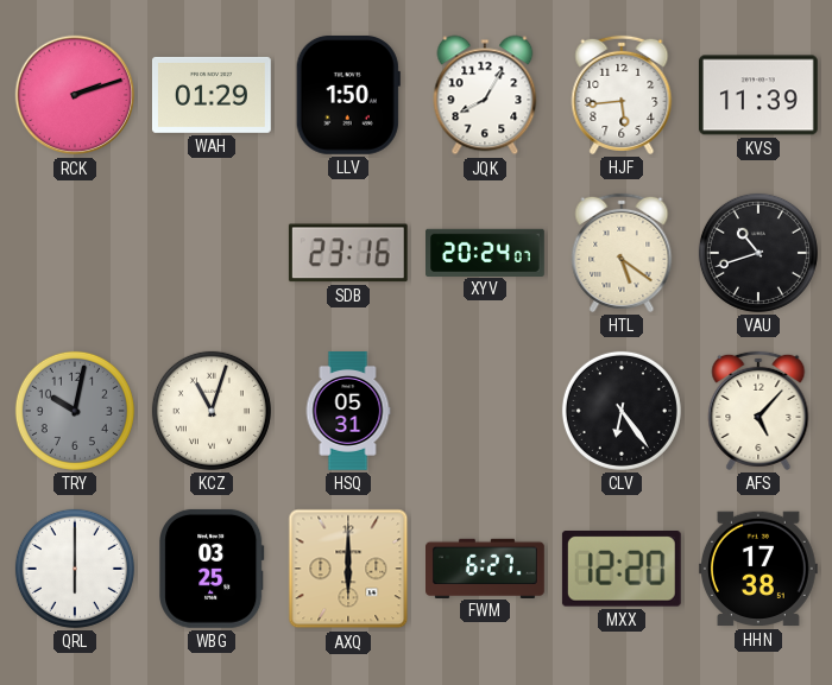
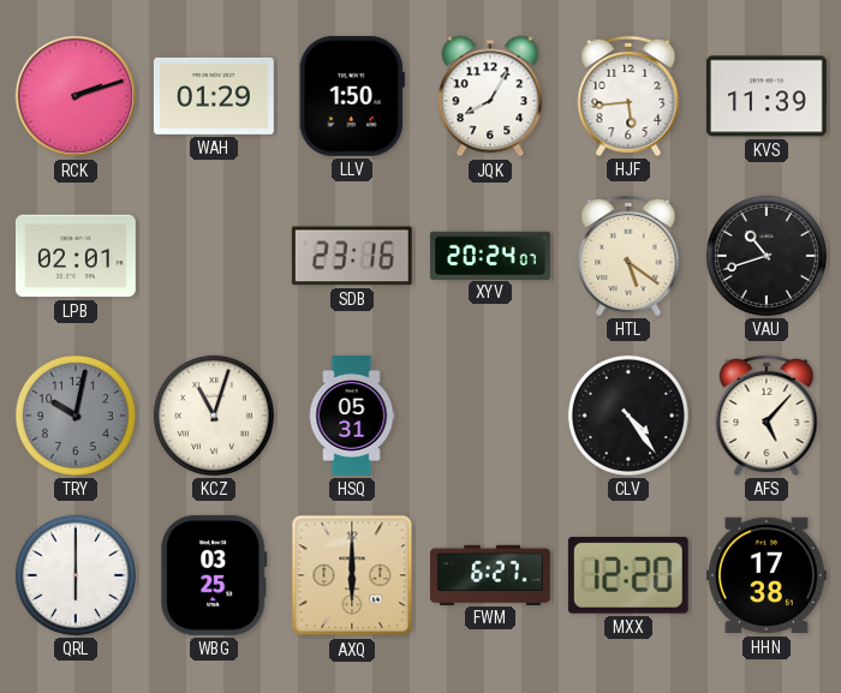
LPB: none -> 02:01
CLV: 6:24 -> 4:24
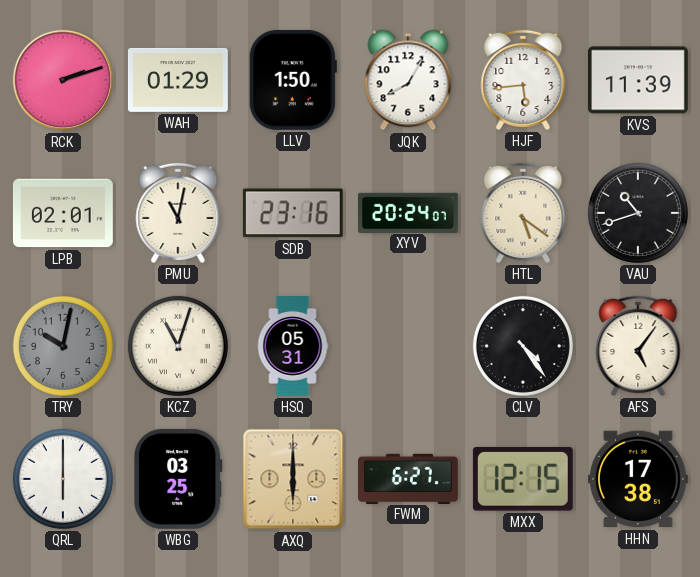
PMU: none -> 11:02
AFS: 5:07 -> 5:06
MXX: 12:20 -> 12:15
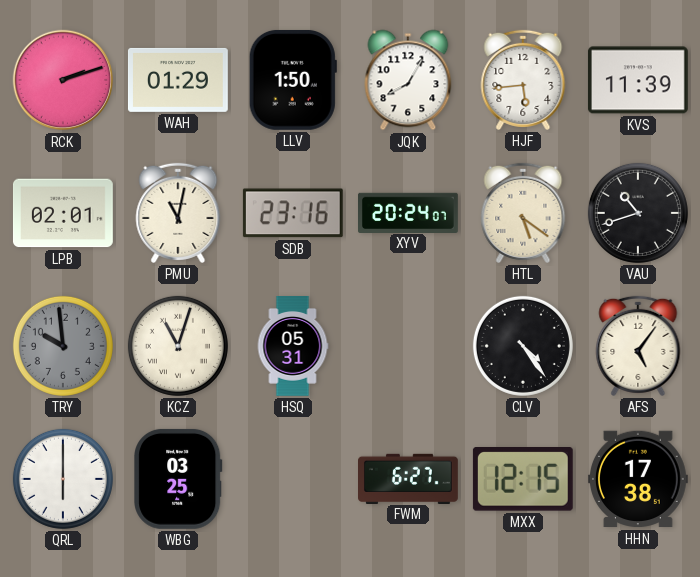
TRY: 10:02 -> 9:59
AXQ: 6:00 -> none
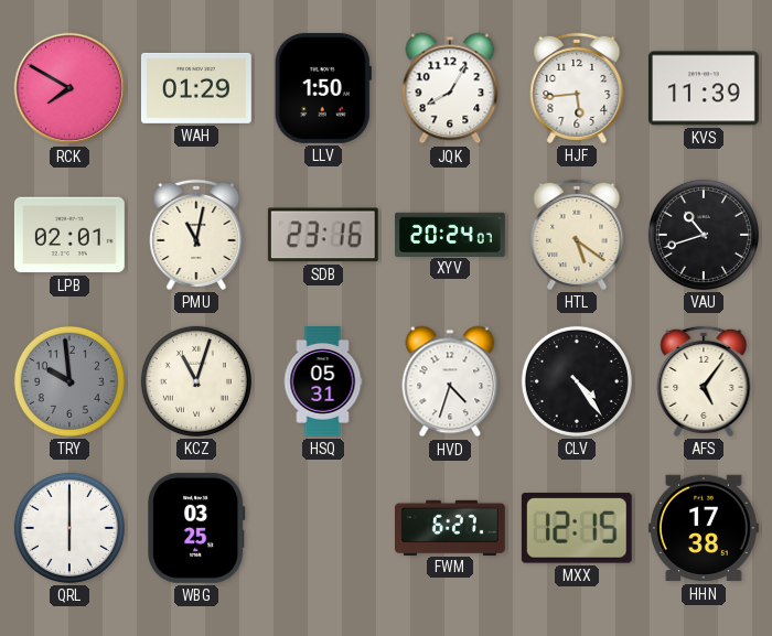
RCK: 2:12 -> 7:50
HVD: none -> 4:33
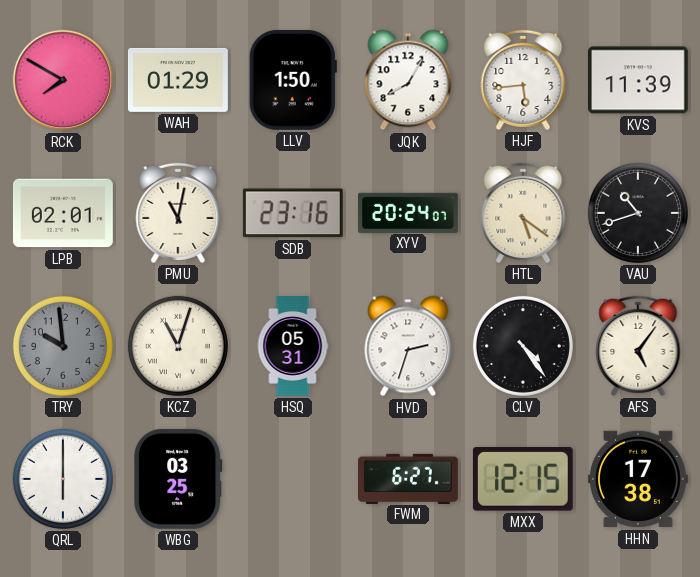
HVD: 4:33 -> 2:33
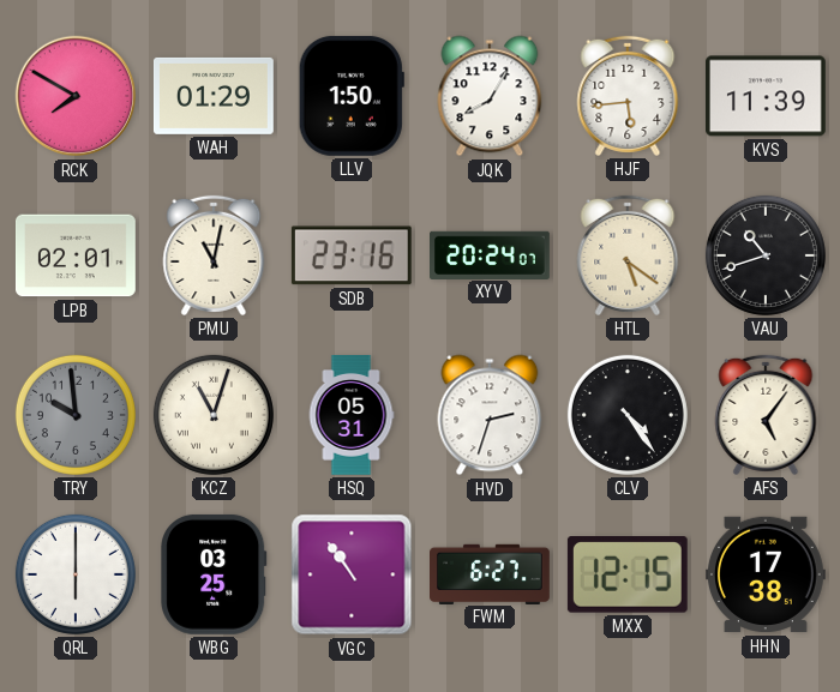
VGC: none -> 10:54
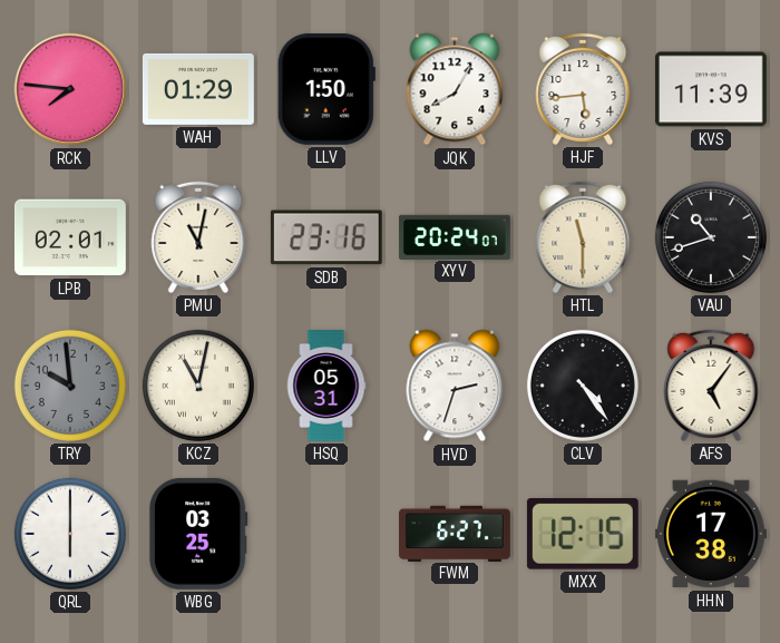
RCK: 7:50 -> 7:46
HTL: 5:21 -> 11:30
KCZ: 11:03 -> 11:02
VGC: 10:54 -> none
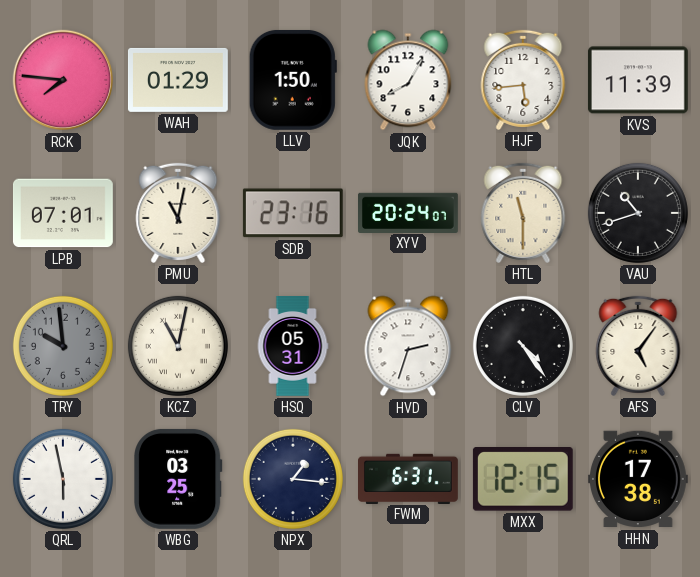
LPB: 02:01 -> 07:01
QRL: 6:00 -> 5:58
NPX: none -> 1:16
FWM: 6:27 -> 6:31
